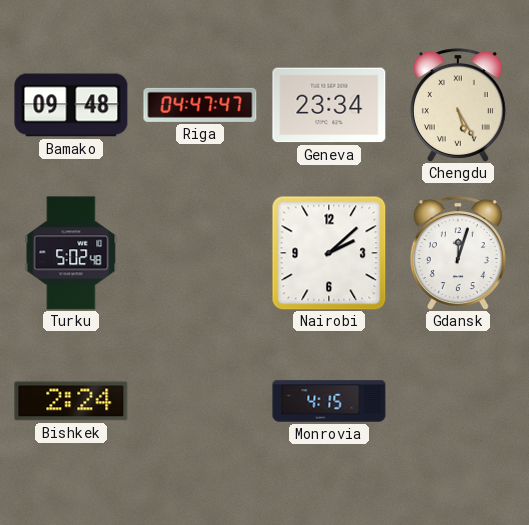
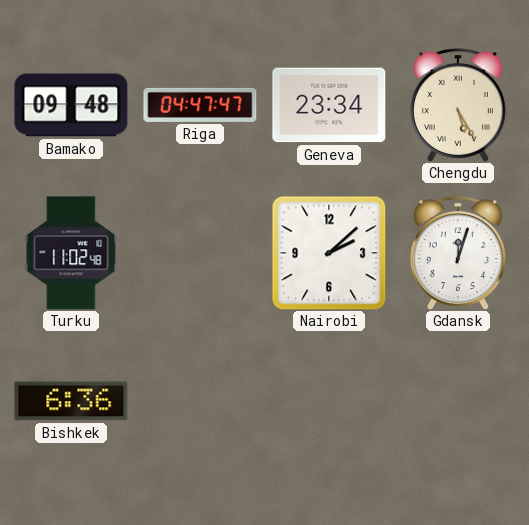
Turku: 5:02 -> 11:02
Bishkek: 2:24 -> 6:36
Monrovia: 4:15 -> none
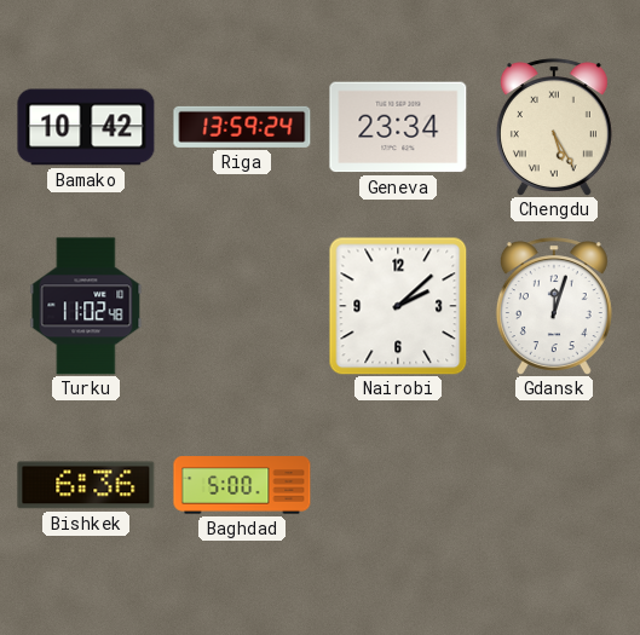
Bamako: 09:48 -> 10:42
Riga: 04:47 -> 13:59
Baghdad: none -> 5:00
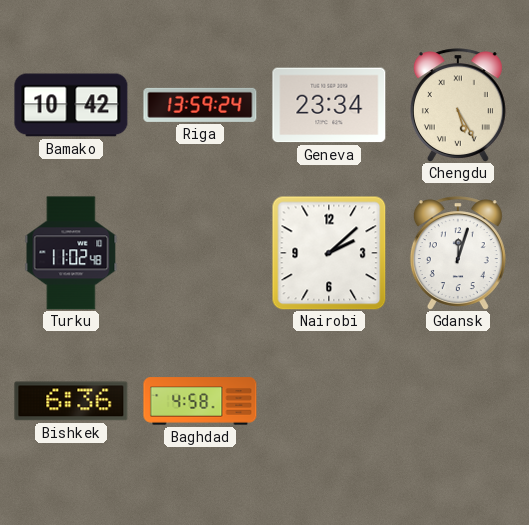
Baghdad: 5:00 -> 4:58
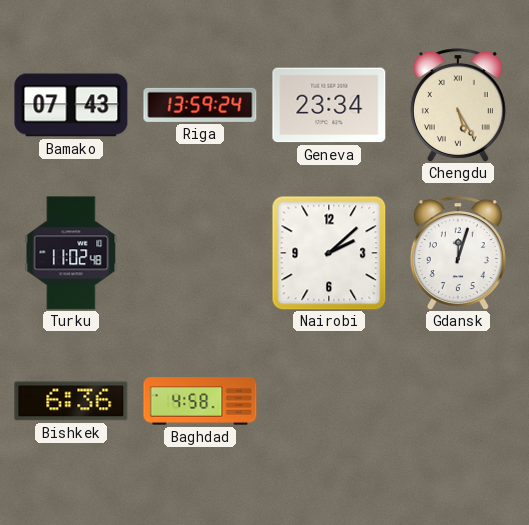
Bamako: 10:42 -> 07:43
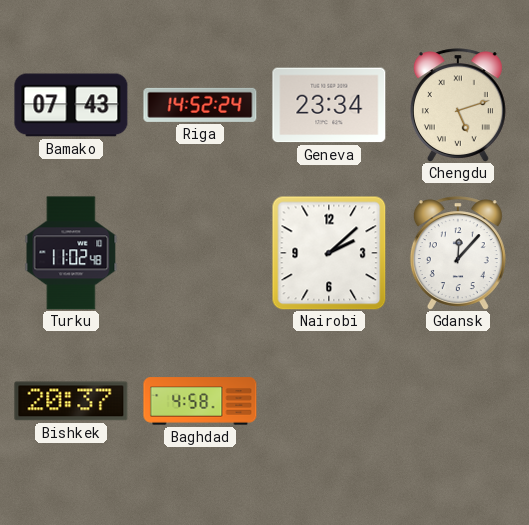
Riga: 13:59 -> 14:52
Chengdu: 5:25 -> 5:12
Gdansk: 12:03 -> 12:07
Bishkek: 6:36 -> 20:37
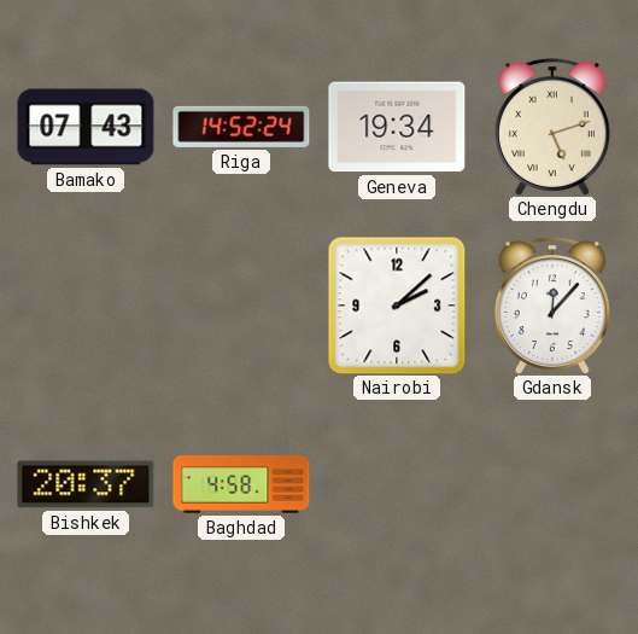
Geneva: 23:34 -> 19:34
Turku: 11:02 -> none
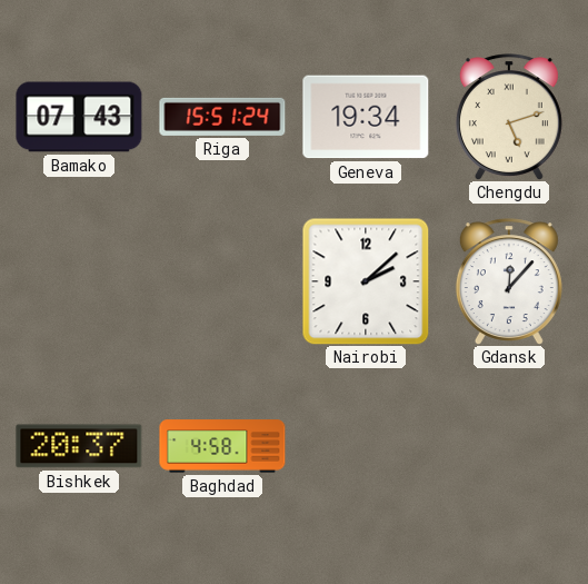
Riga: 14:52 -> 15:51
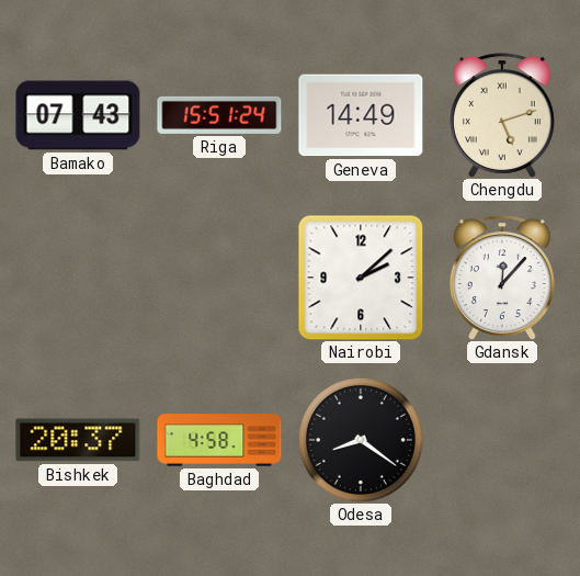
Geneva: 19:34 -> 14:49
Odesa: none -> 8:21
